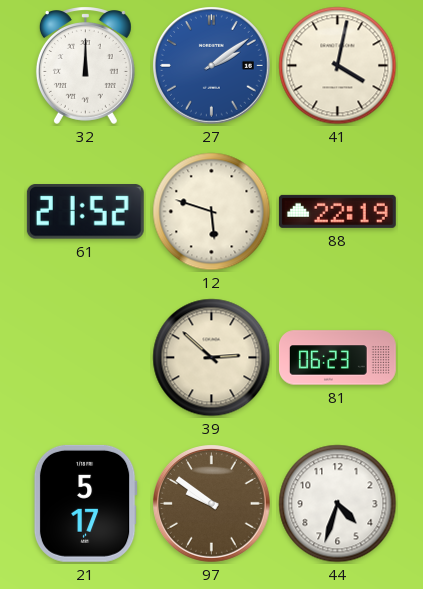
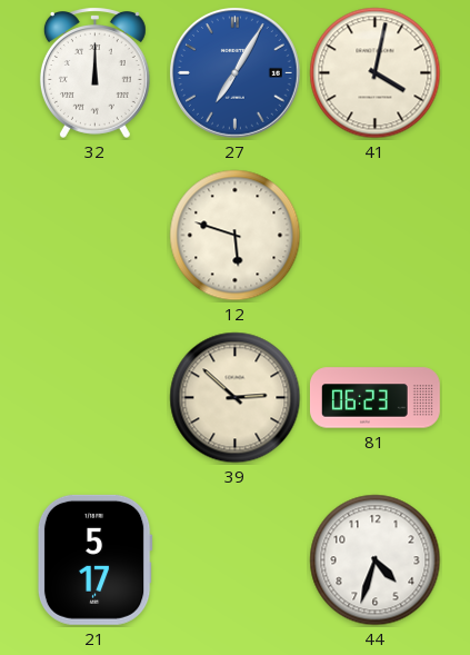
27: 2:09 -> 7:05
61: 21:52 -> none
88: 22:19 -> none
97: 9:51 -> none
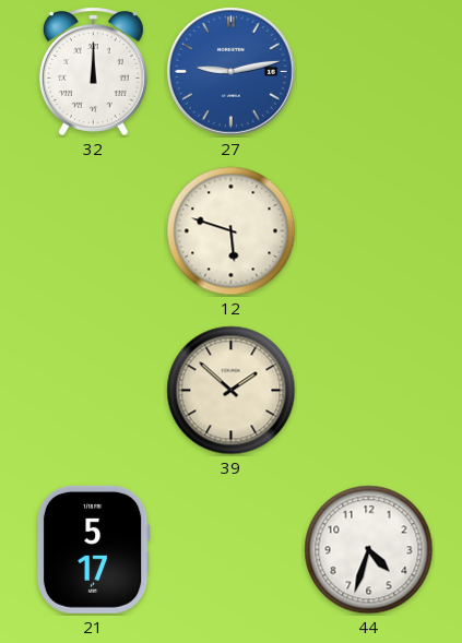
27: 7:05 -> 9:13
41: 4:02 -> none
39: 2:52 -> 1:52
81: 06:23 -> none
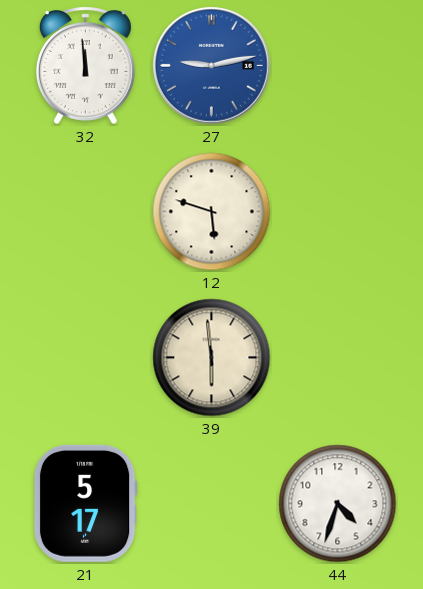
32: 12:00 -> 11:59
39: 1:52 -> 5:59
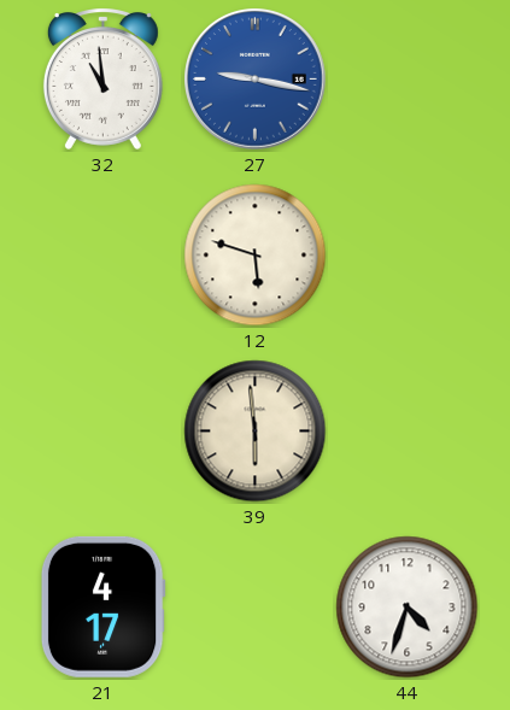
32: 11:59 -> 10:59
27: 9:13 -> 9:17
21: 5:17 -> 4:17
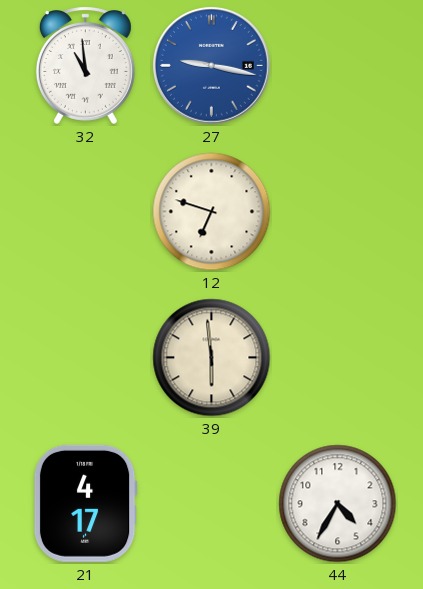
12: 5:48 -> 6:48
44: 4:33 -> 4:35
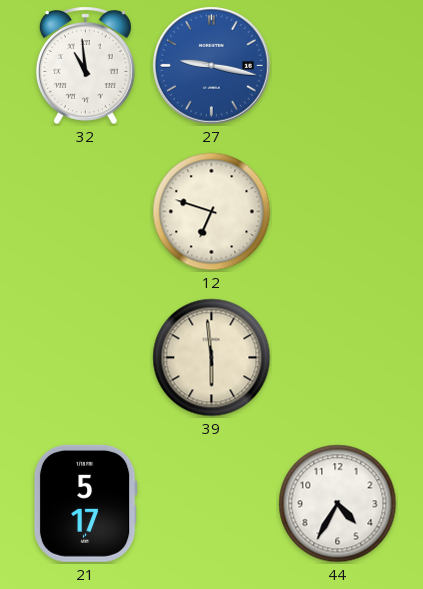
21: 4:17 -> 5:17
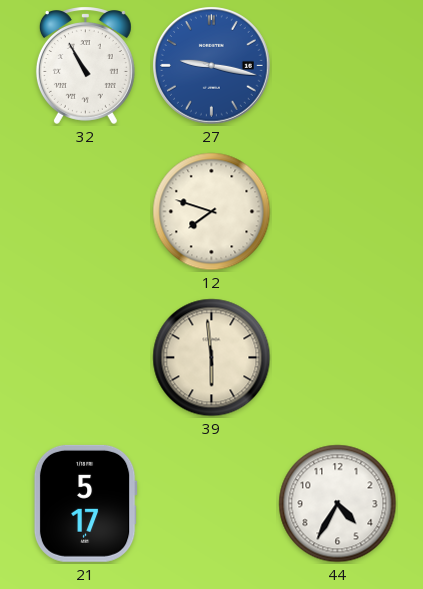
32: 10:59 -> 10:55
12: 6:48 -> 7:48
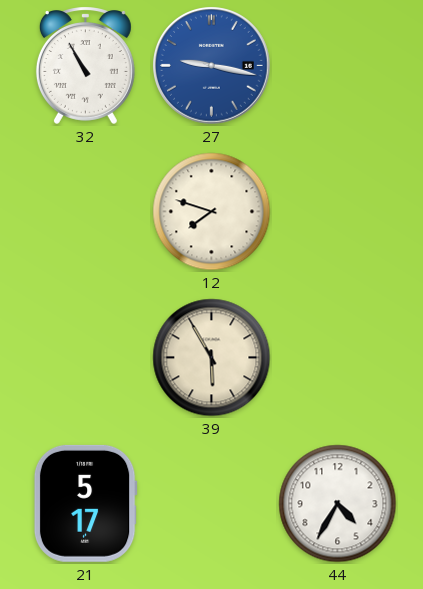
39: 5:59 -> 5:55
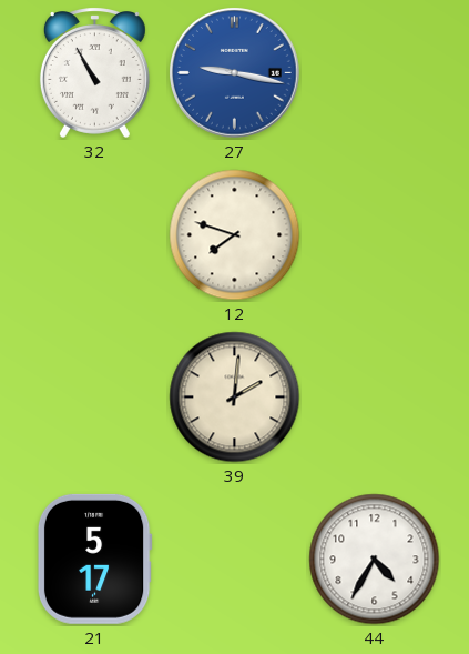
39: 5:55 -> 2:01
